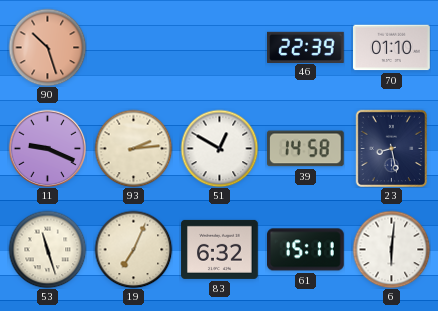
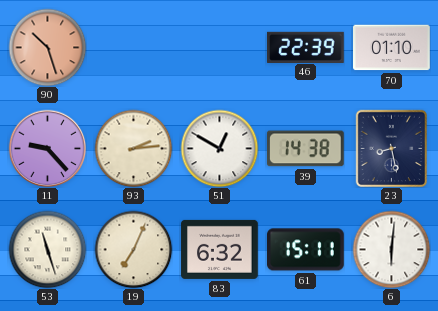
11: 9:19 -> 9:23
39: 14:58 -> 14:38
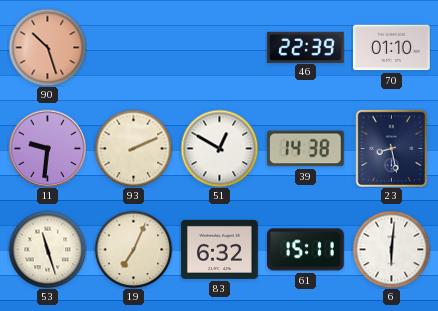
11: 9:23 -> 9:31
93: 2:14 -> 2:11
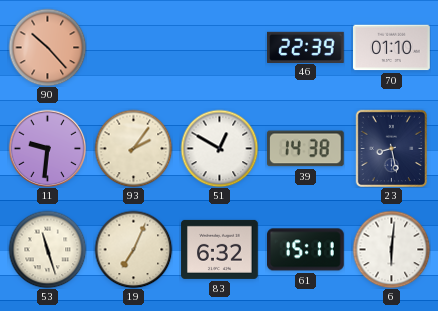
90: 10:27 -> 10:23
93: 2:11 -> 2:06
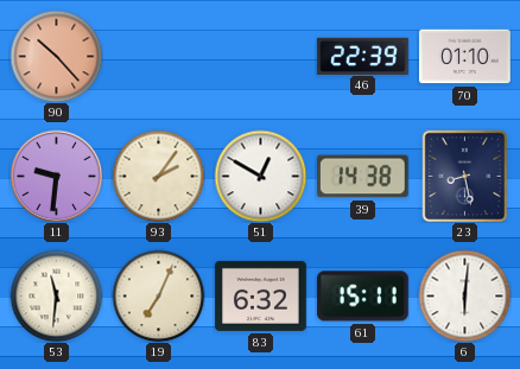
53: 11:27 -> 11:31
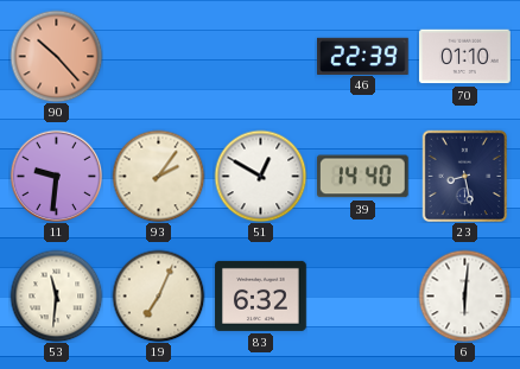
39: 14:38 -> 14:40
61: 15:11 -> none
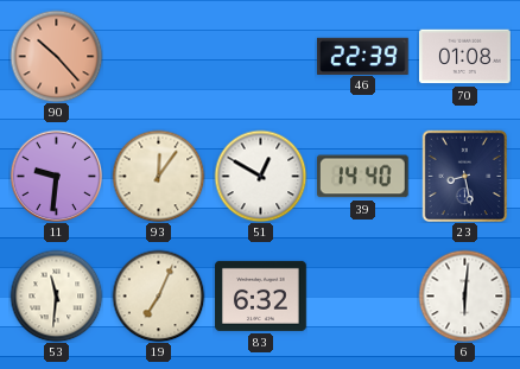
70: 01:10 -> 01:08
93: 2:06 -> 12:06
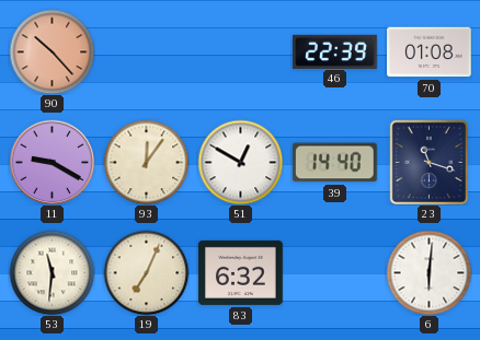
11: 9:31 -> 9:20
23: 8:28 -> 11:18
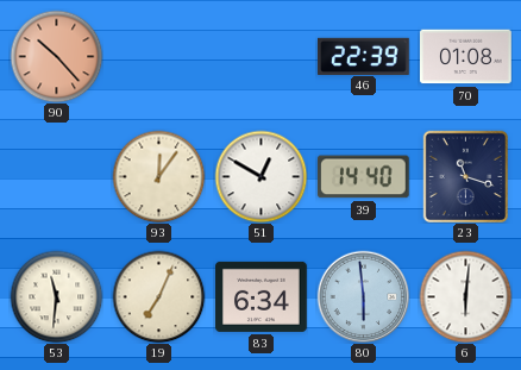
11: 9:20 -> none
83: 6:32 -> 6:34
80: none -> 5:59
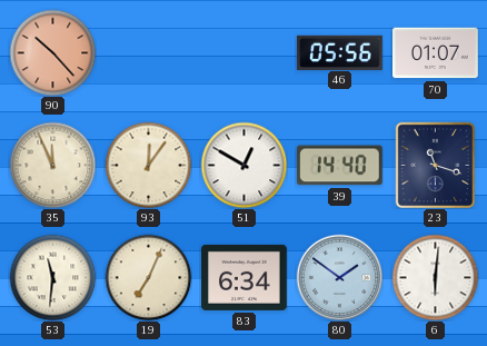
46: 22:39 -> 05:56
70: 01:08 -> 01:07
35: none -> 11:56
80: 5:59 -> 1:51
